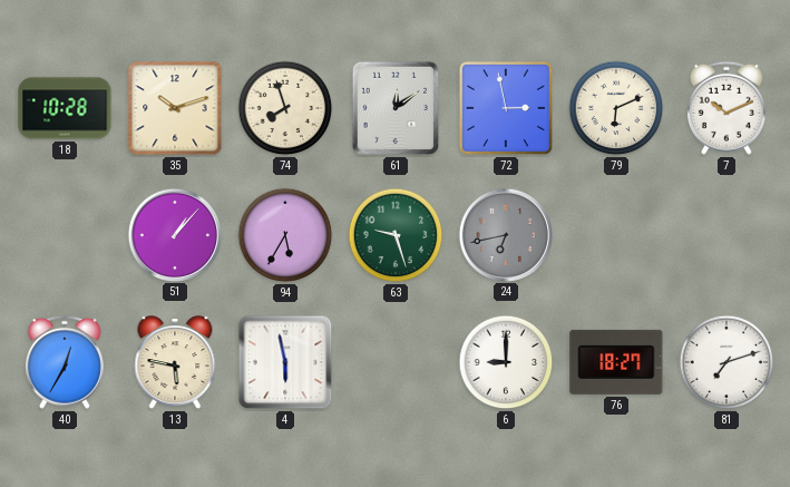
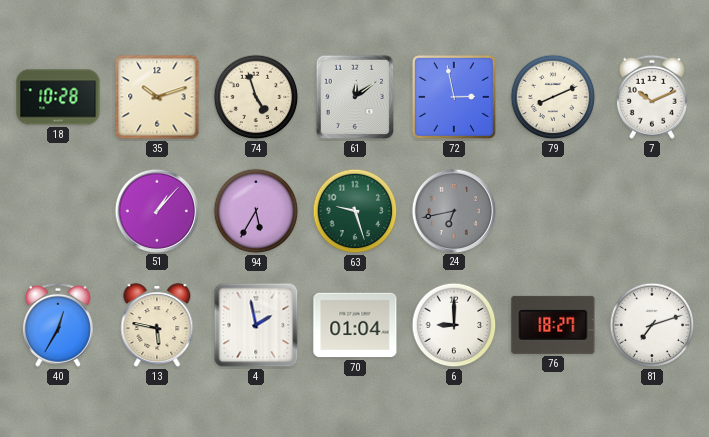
74: 7:57 -> 4:57
79: 6:11 -> 8:11
4: 5:58 -> 1:58
70: none -> 01:04
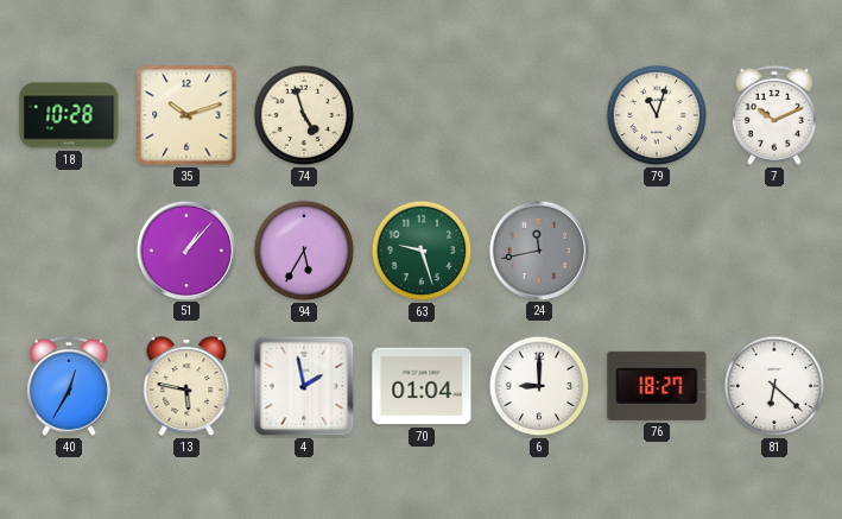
61: 12:09 -> none
72: 2:58 -> none
79: 8:11 -> 11:03
24: 6:43 -> 11:43
81: 7:12 -> 6:22
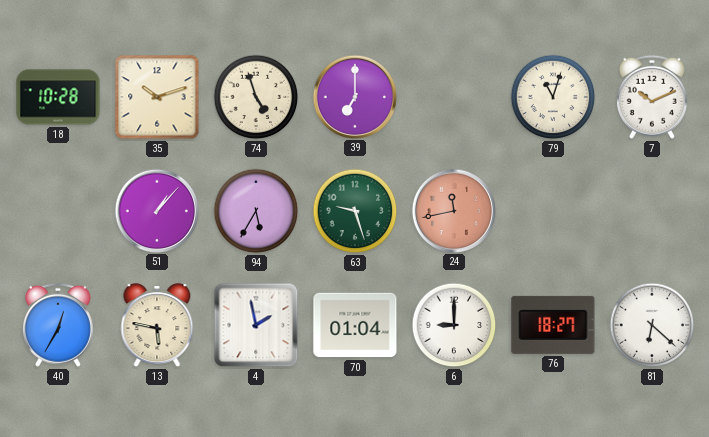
39: none -> 7:00
24 dial: grey -> salmon
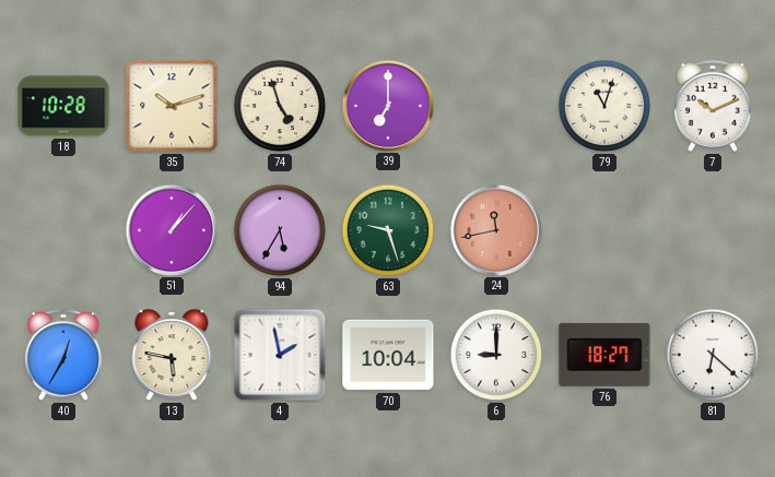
70: 01:04 -> 10:04
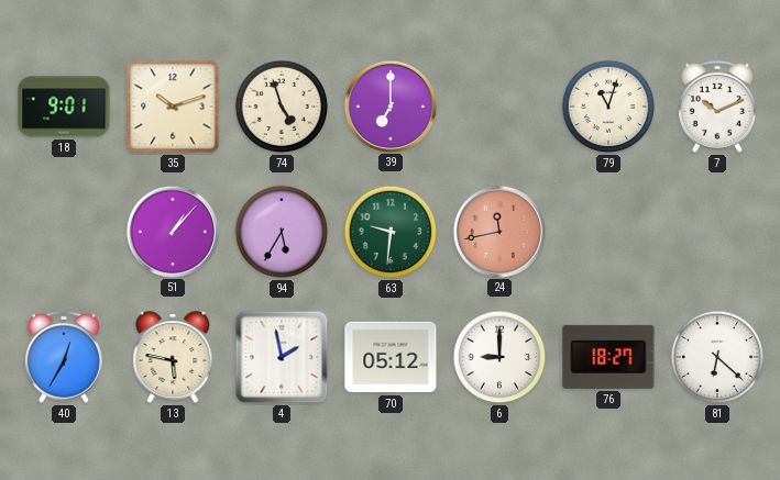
18: 10:28 -> 9:01
63: 9:27 -> 9:31
70: 10:04 -> 05:12
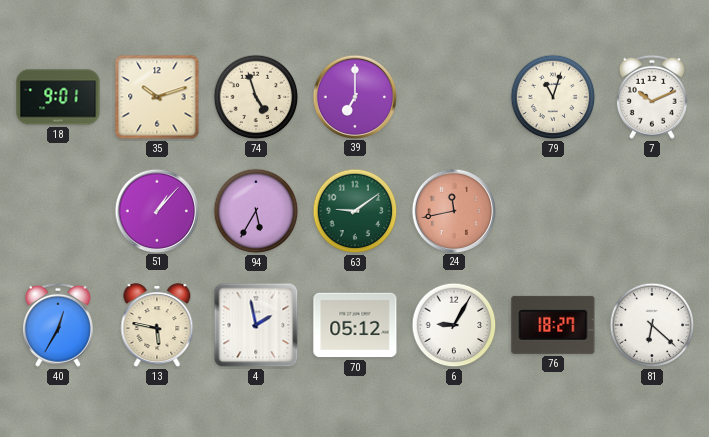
63: 9:31 -> 9:09
6: 9:00 -> 9:05
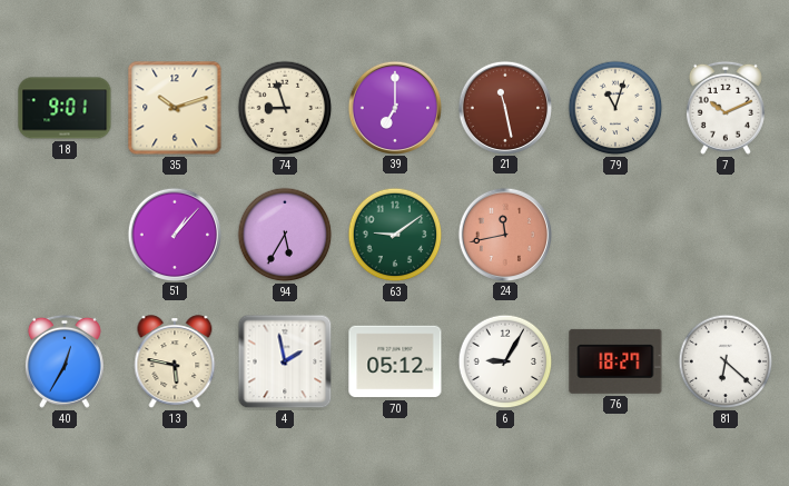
74: 4:57 -> 8:57
21: none -> 11:28
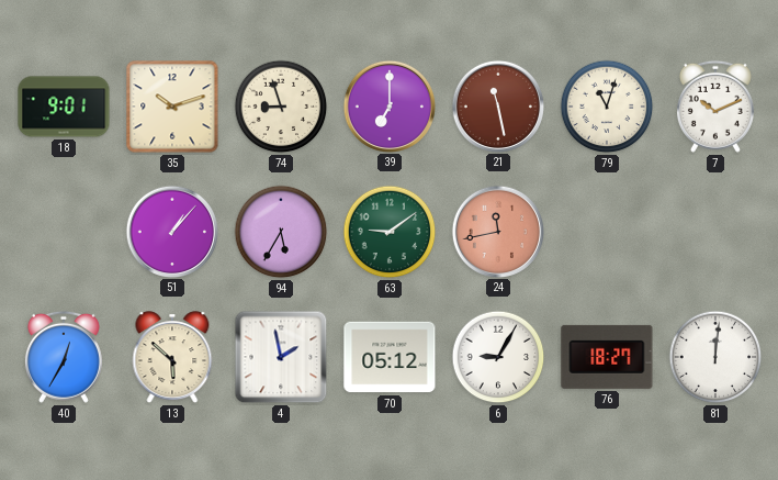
13: 5:47 -> 5:52
81: 6:22 -> 12:01
